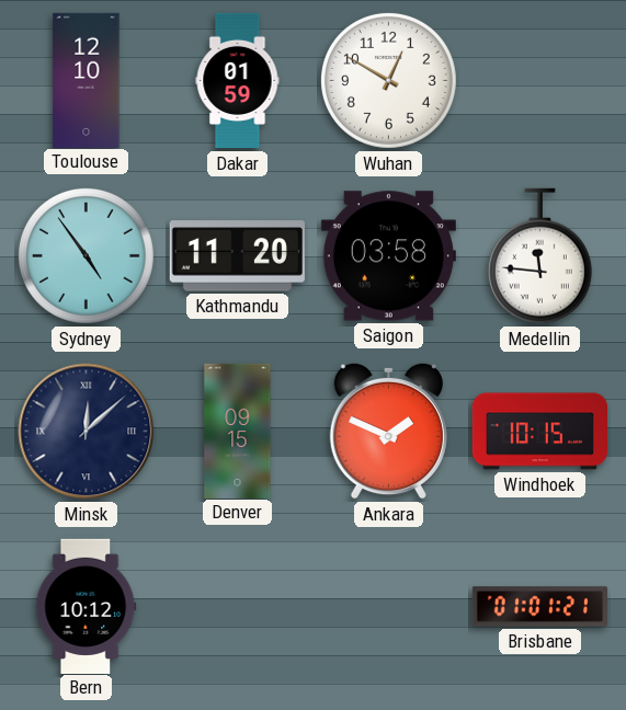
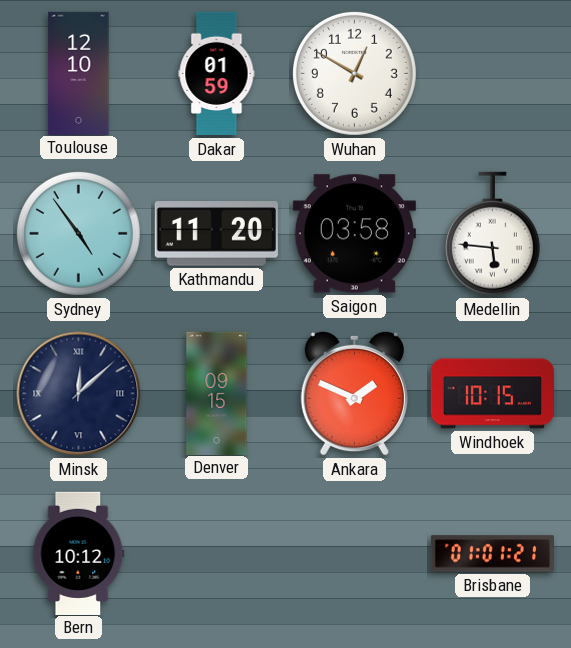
Medellin: 11:46 -> 5:46
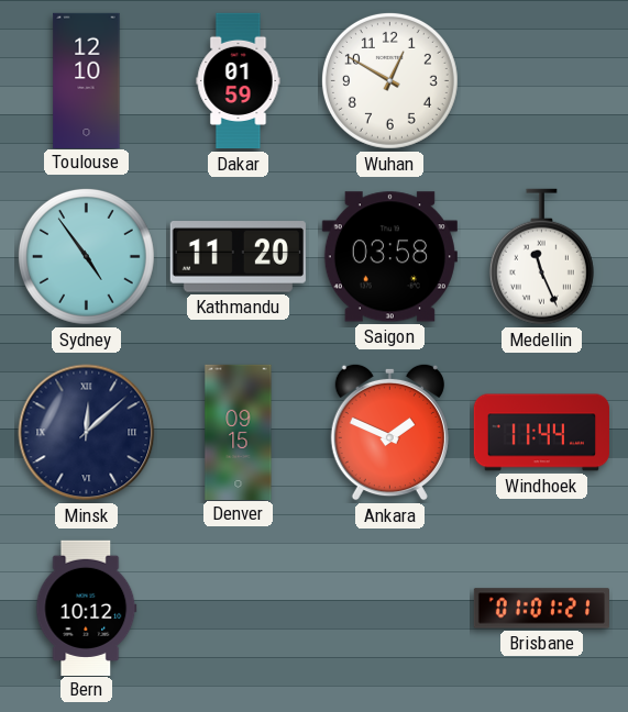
Medellin: 5:46 -> 11:26
Windhoek: 10:15 -> 11:44
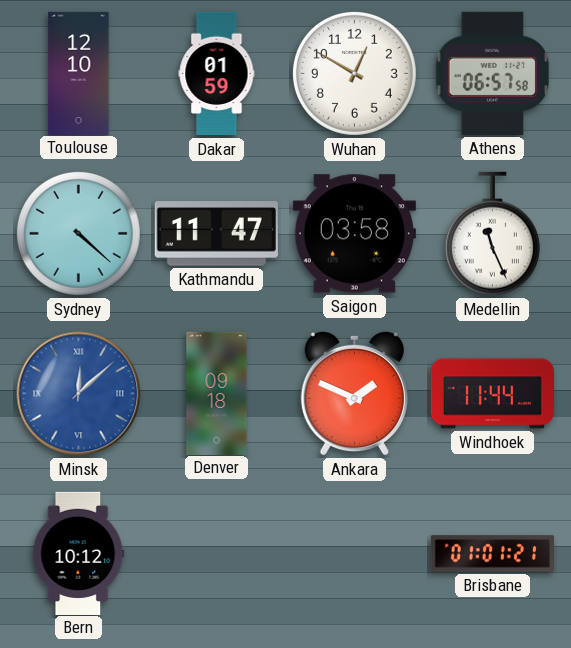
Athens: none -> 06:57
Sydney: 4:54 -> 4:22
Kathmandu: 11:20 -> 11:47
Minsk dial: navy -> blue
Denver: 09:15 -> 09:18
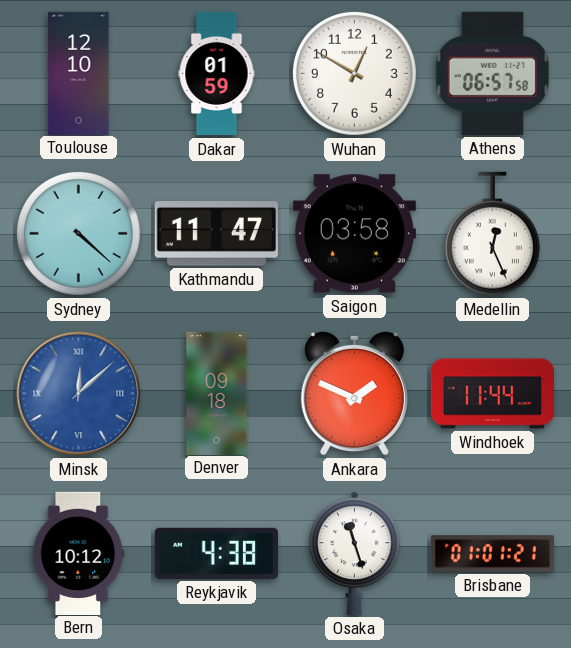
Medellin: 11:26 -> 12:26
Reykjavik: none -> 4:38
Osaka: none -> 11:27
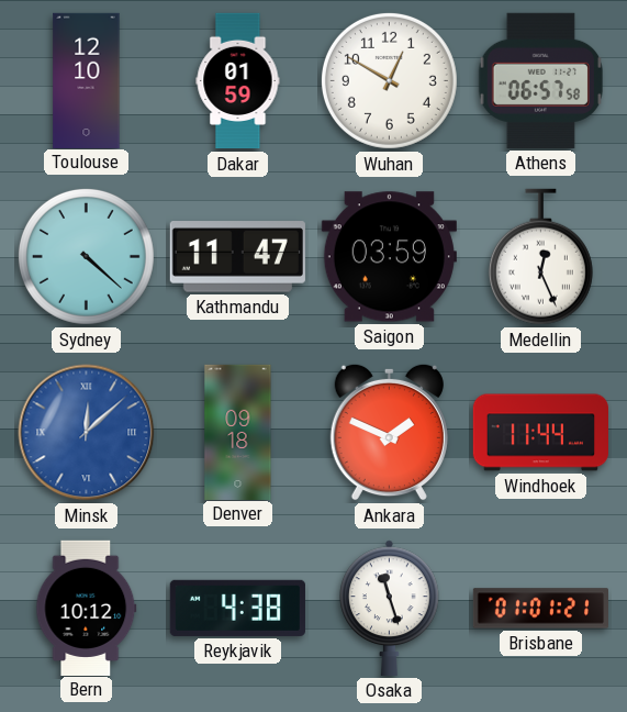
Saigon: 03:58 -> 03:59
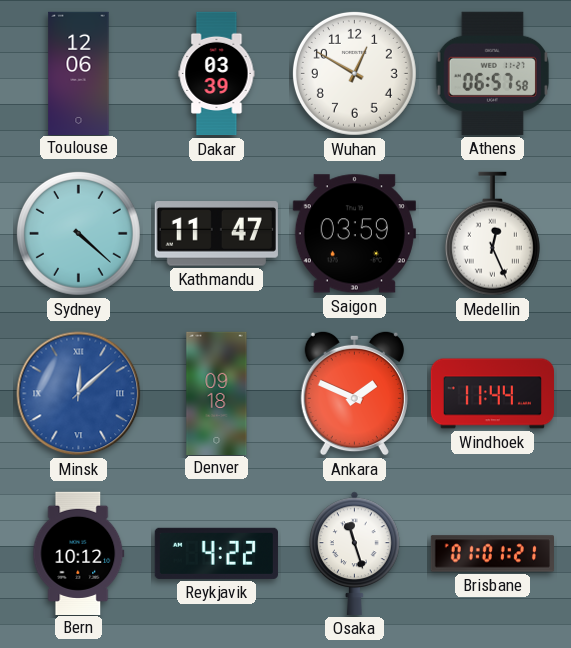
Toulouse: 12:10 -> 12:06
Dakar: 01:59 -> 03:39
Reykjavik: 4:38 -> 4:22
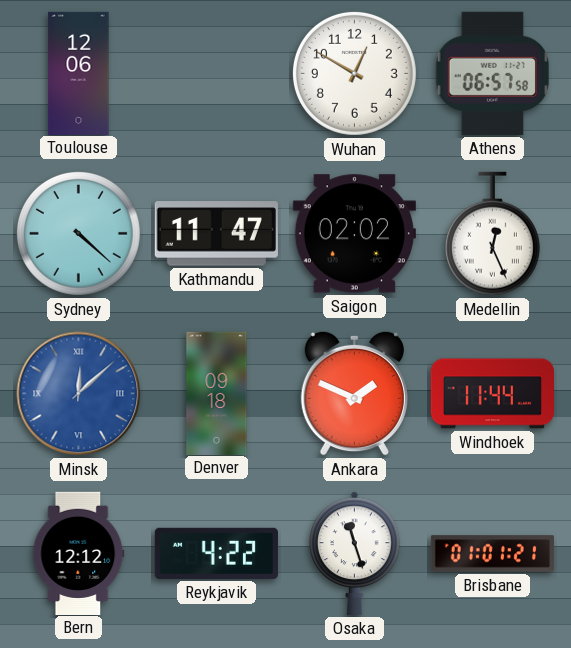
Dakar: 03:39 -> none
Saigon: 03:59 -> 02:02
Bern: 10:12 -> 12:12
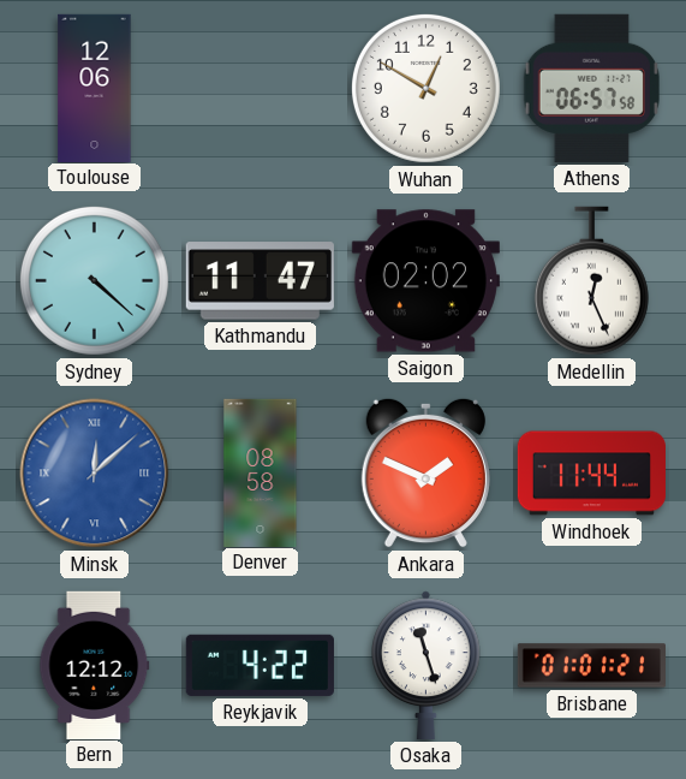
Denver: 09:18 -> 08:58
